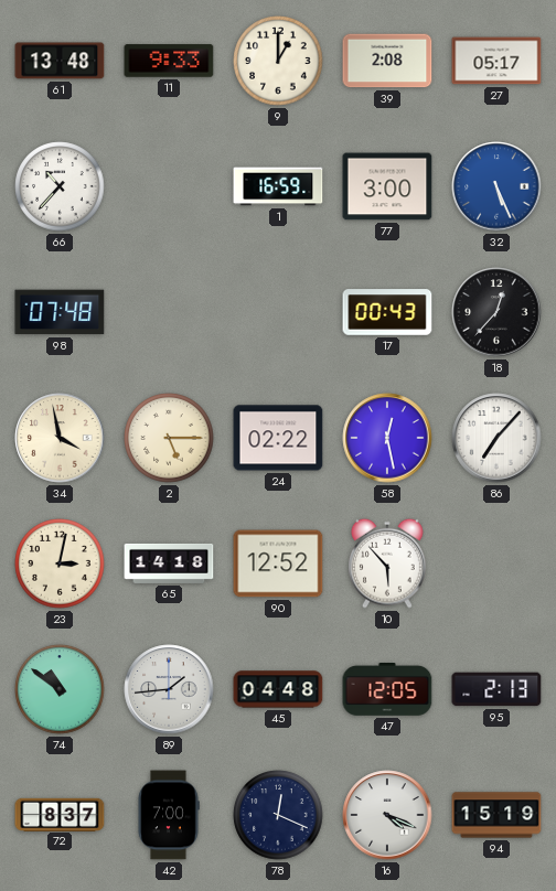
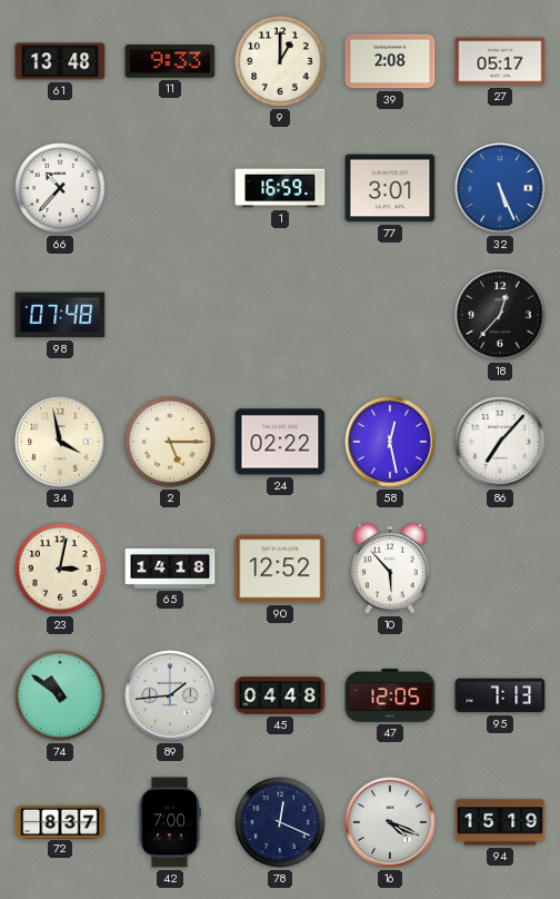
77: 3:00 -> 3:01
17: 00:43 -> none
95: 2:13 -> 7:13
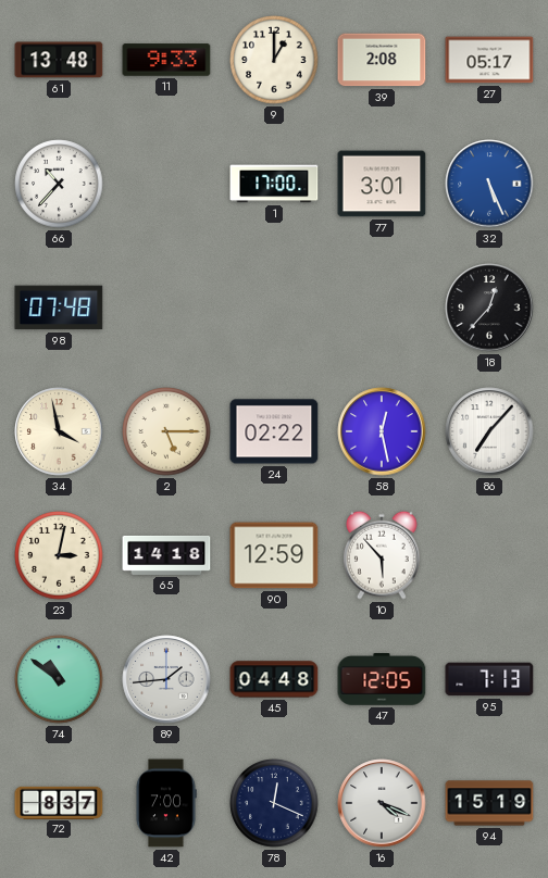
1: 16:59 -> 17:00
90: 12:52 -> 12:59
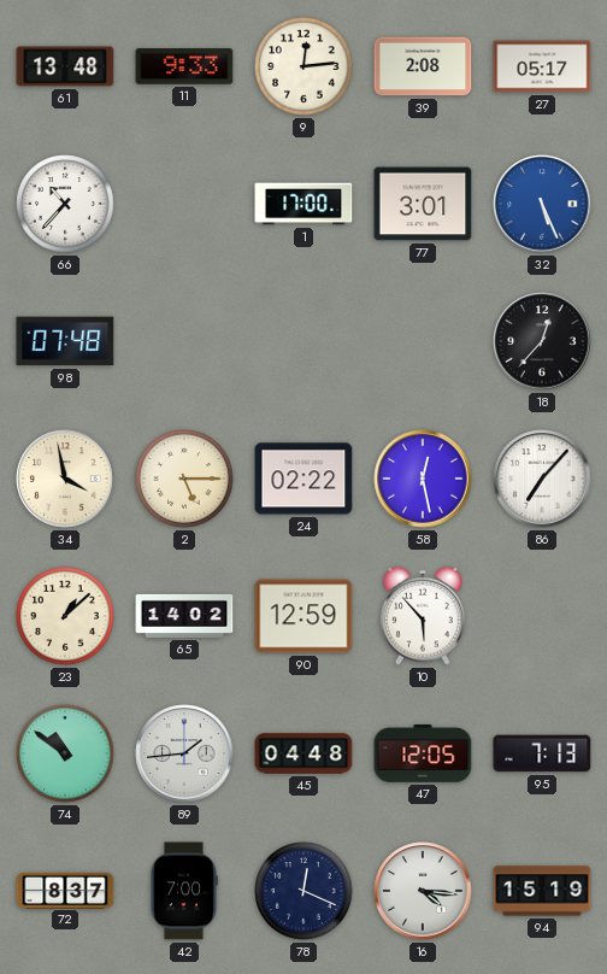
9: 1:00 -> 12:14
23: 3:02 -> 1:08
65: 14:18 -> 14:02
16: 4:19 -> 4:16
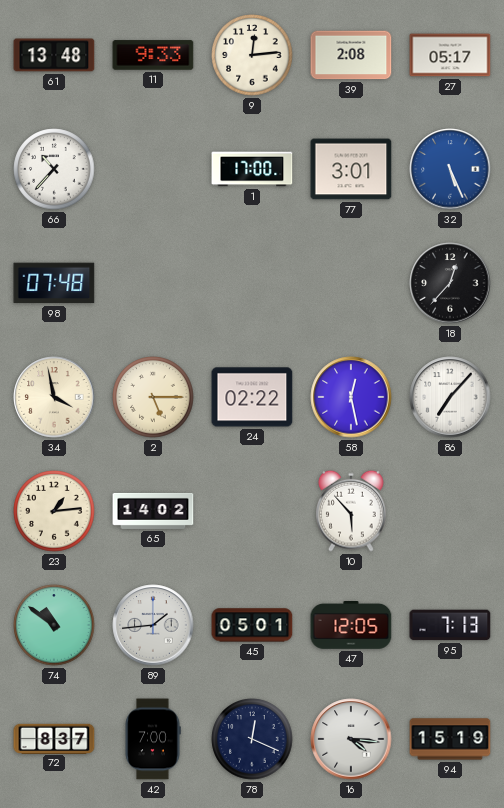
23: 1:08 -> 1:14
90: 12:59 -> none
45: 04:48 -> 05:01
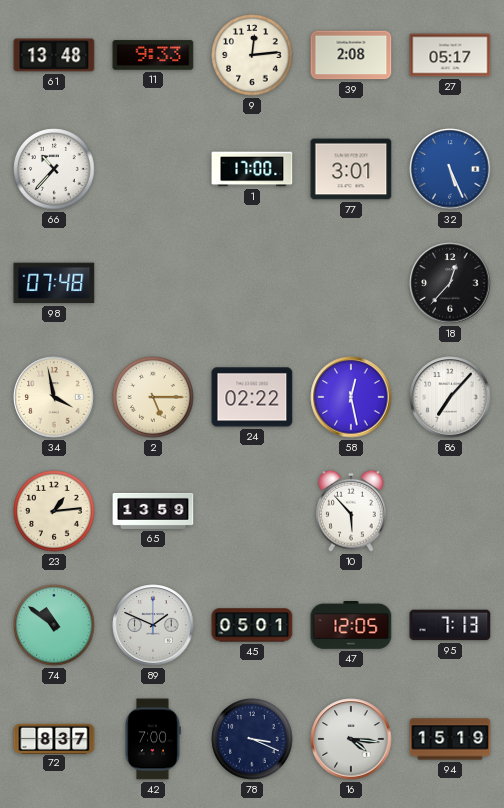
65: 14:02 -> 13:59
89: 1:44 -> 1:49
78: 12:19 -> 3:19
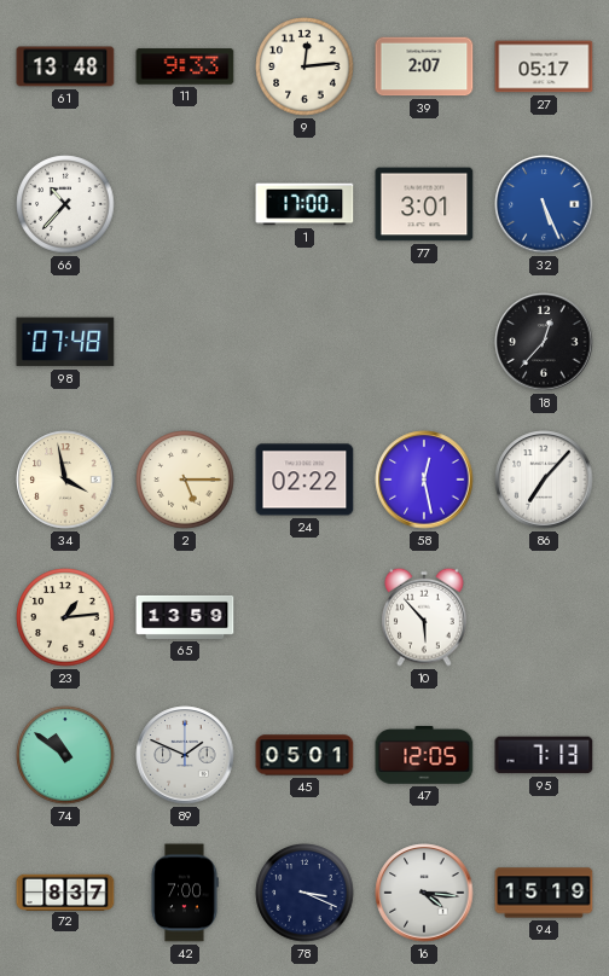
39: 2:08 -> 2:07
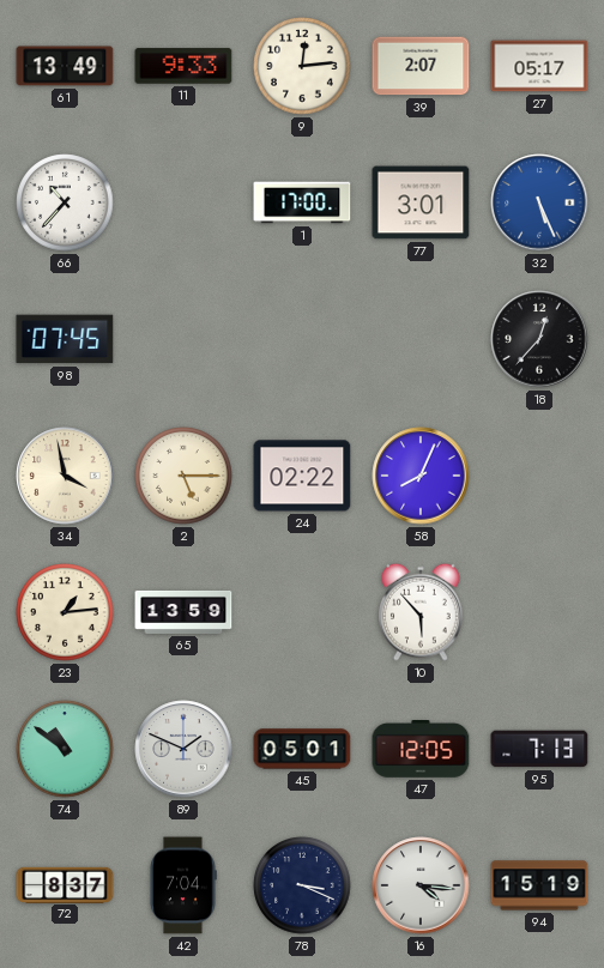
61: 13:48 -> 13:49
98: 07:48 -> 07:45
58: 12:28 -> 8:04
86: 7:07 -> none
42: 7:00 -> 7:04
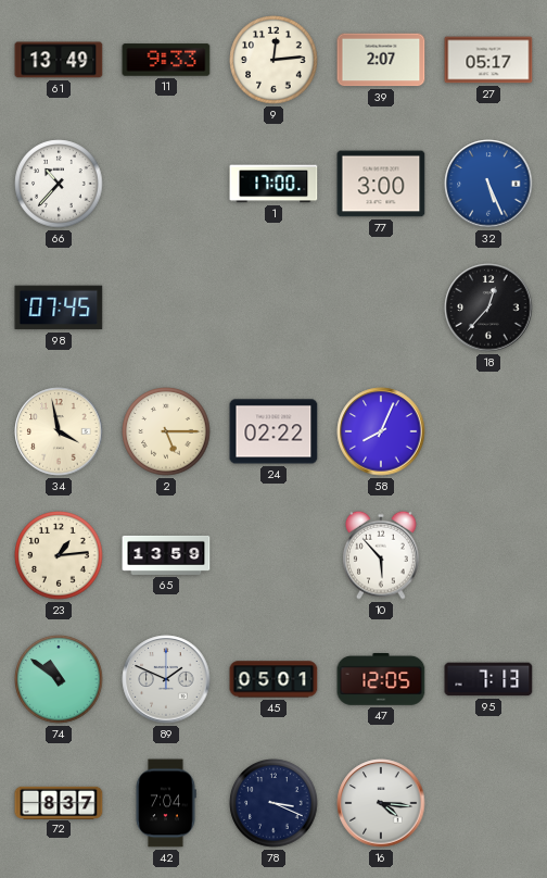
77: 3:01 -> 3:00
94: 15:19 -> none
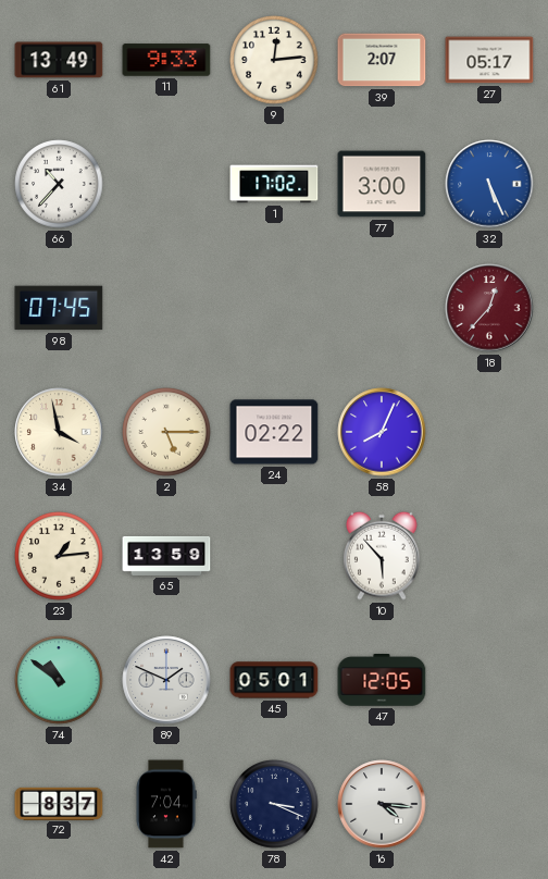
1: 17:00 -> 17:02
18 dial: black -> burgundy
95: 7:13 -> none
